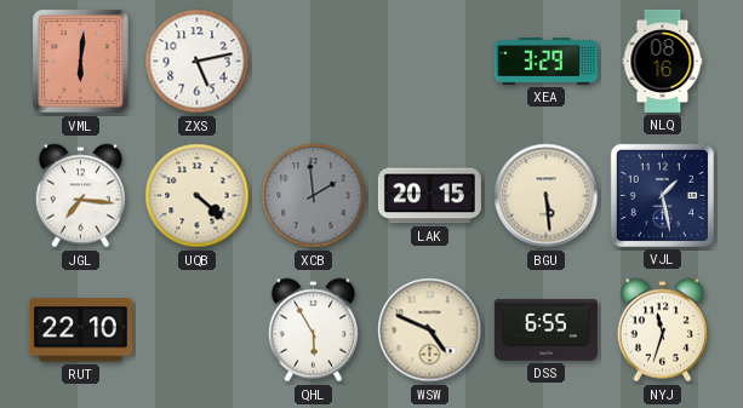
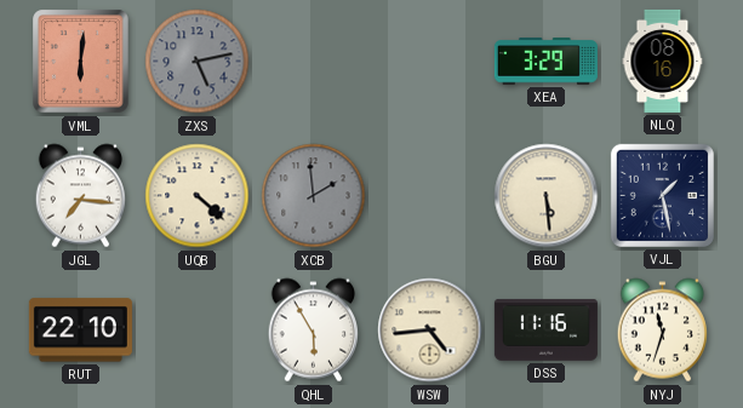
ZXS dial: white -> grey
LAK: 20:15 -> none
WSW: 4:49 -> 4:44
DSS: 6:55 -> 11:16
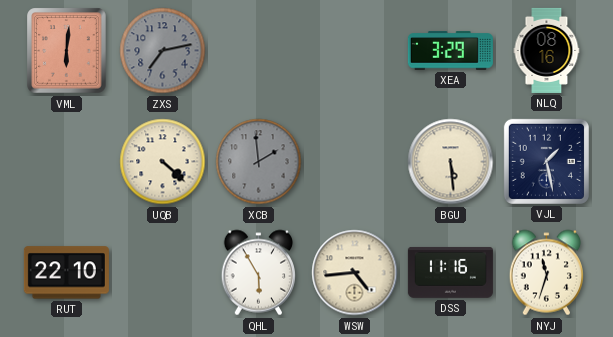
ZXS: 5:13 -> 7:13
JGL: 7:16 -> none
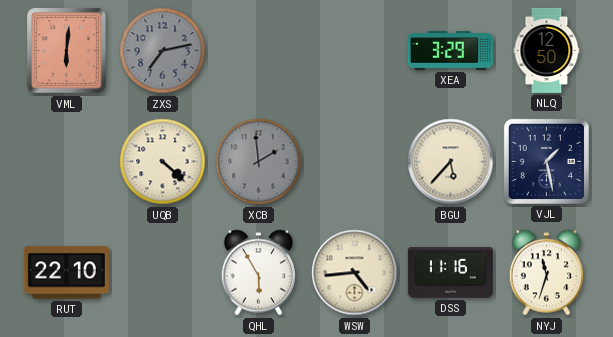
NLQ: 08:16 -> 12:50
BGU: 5:29 -> 5:37
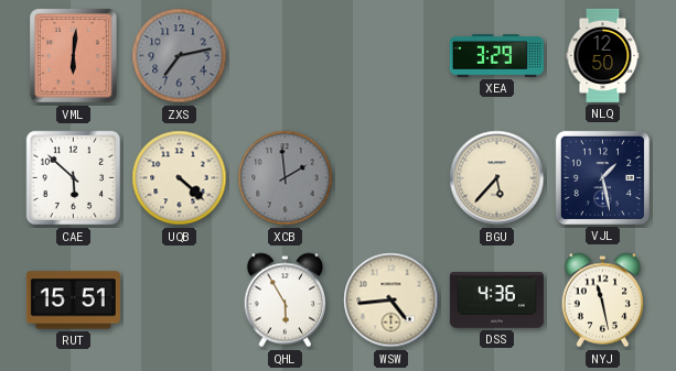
CAE: none -> 5:52
RUT: 22:10 -> 15:51
DSS: 11:16 -> 4:36
NYJ: 11:33 -> 11:28
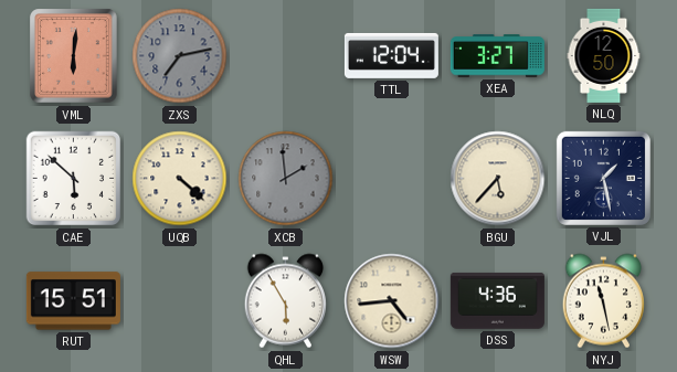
TTL: none -> 12:04
XEA: 3:29 -> 3:27
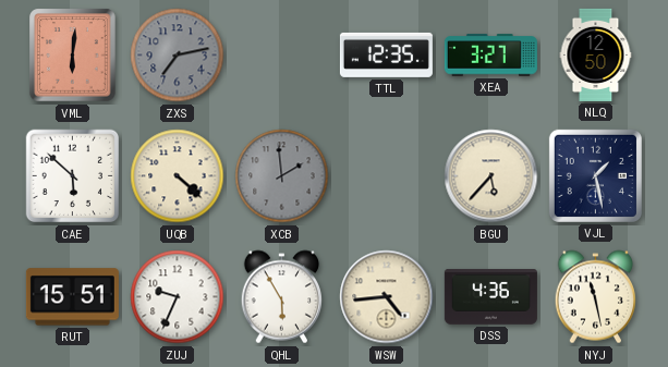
TTL: 12:04 -> 12:35
ZUJ: none -> 9:34
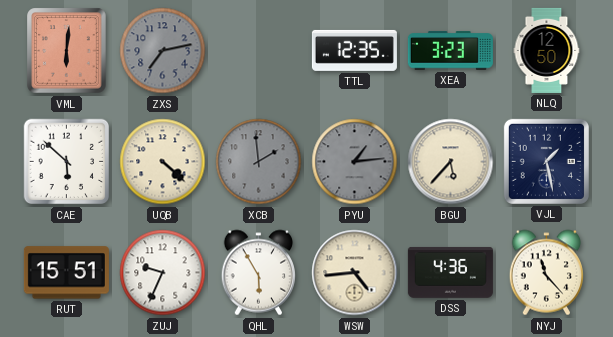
XEA: 3:27 -> 3:23
PYU: none -> 1:14
NYJ: 11:28 -> 11:23
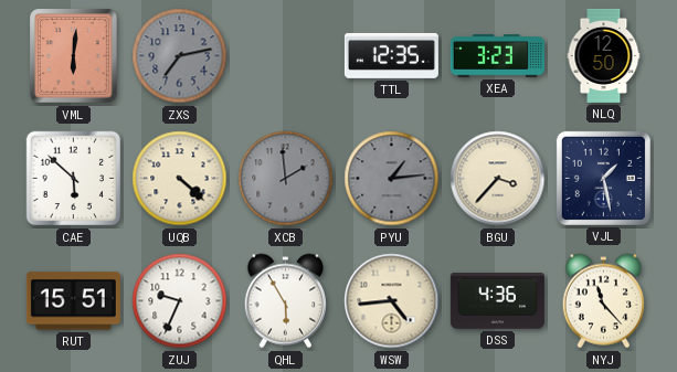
BGU: 5:37 -> 3:37
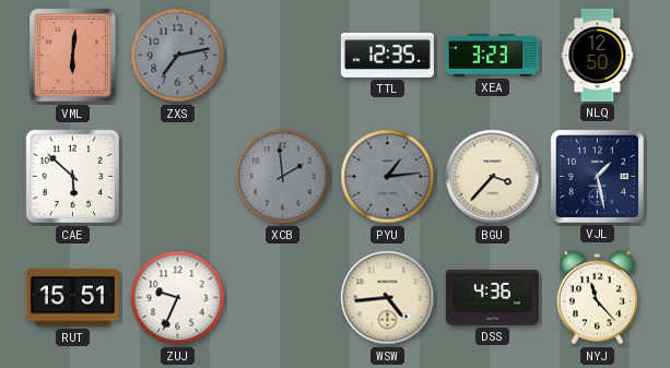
UQB: 4:22 -> none
QHL: 5:55 -> none
